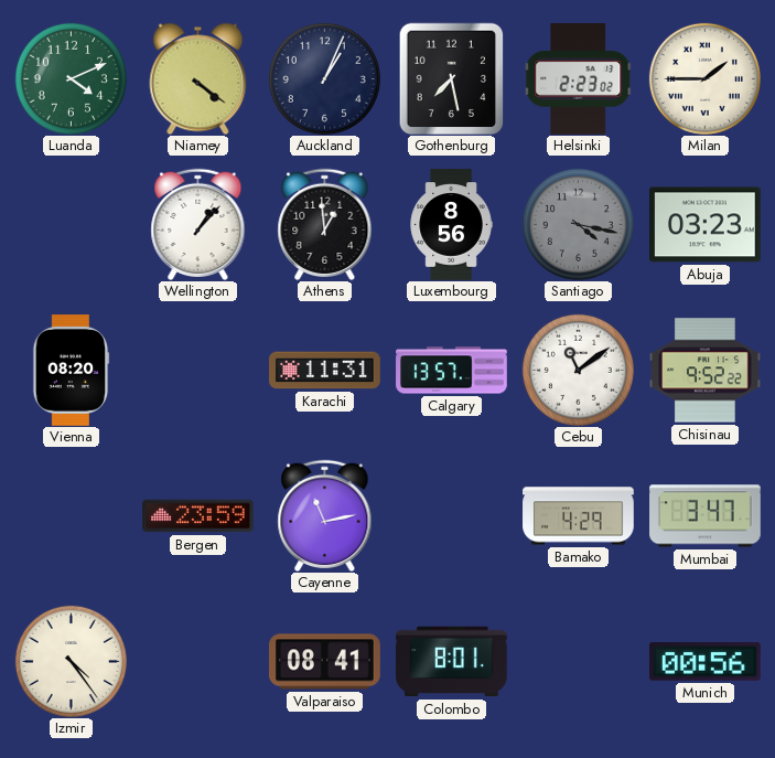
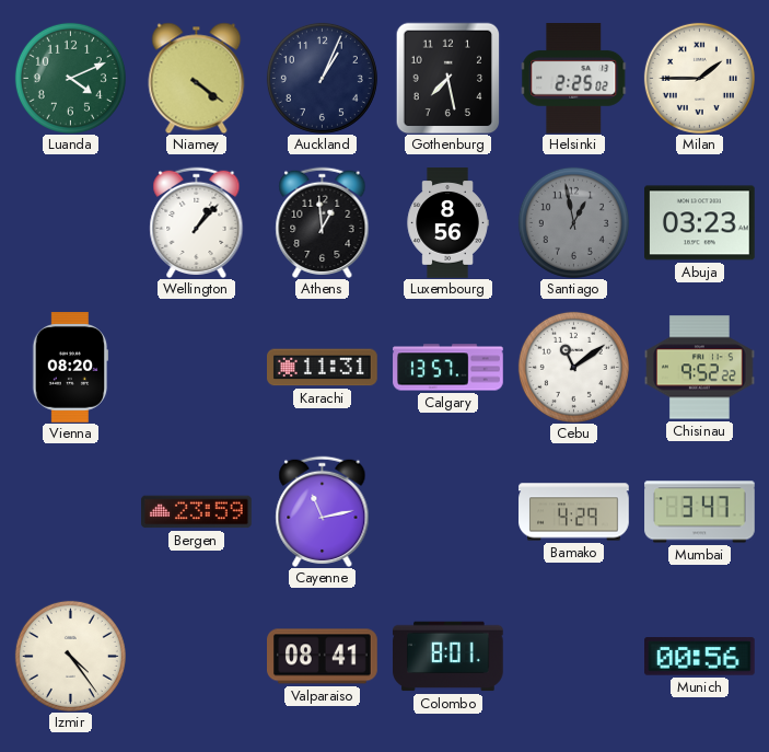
Helsinki: 2:23 -> 2:25
Santiago: 4:17 -> 12:58
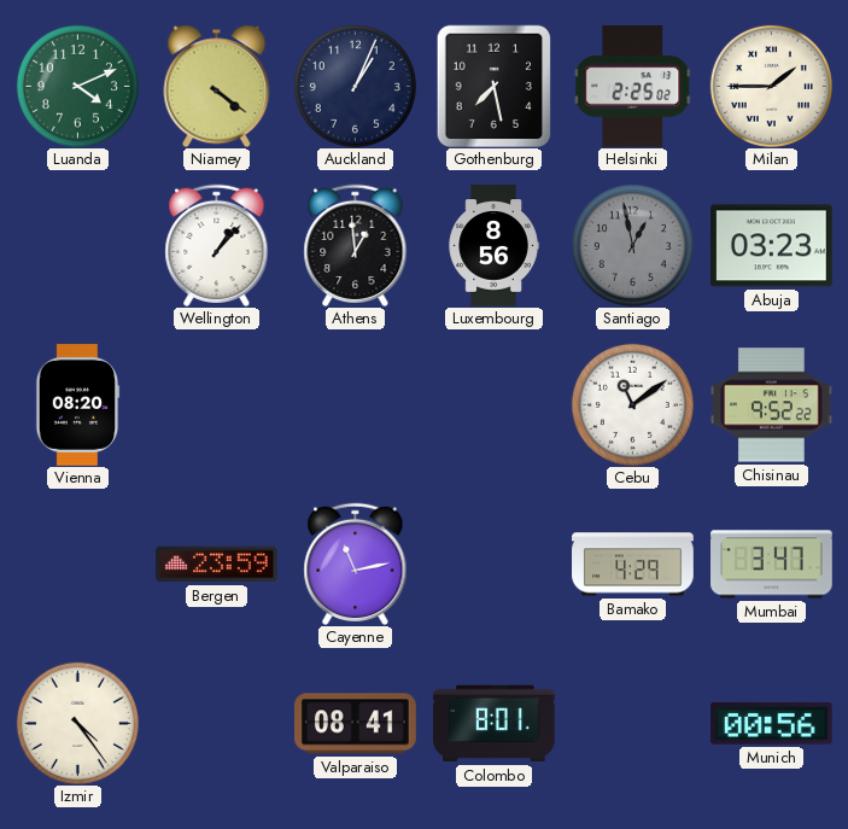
Karachi: 11:31 -> none
Calgary: 13:57 -> none
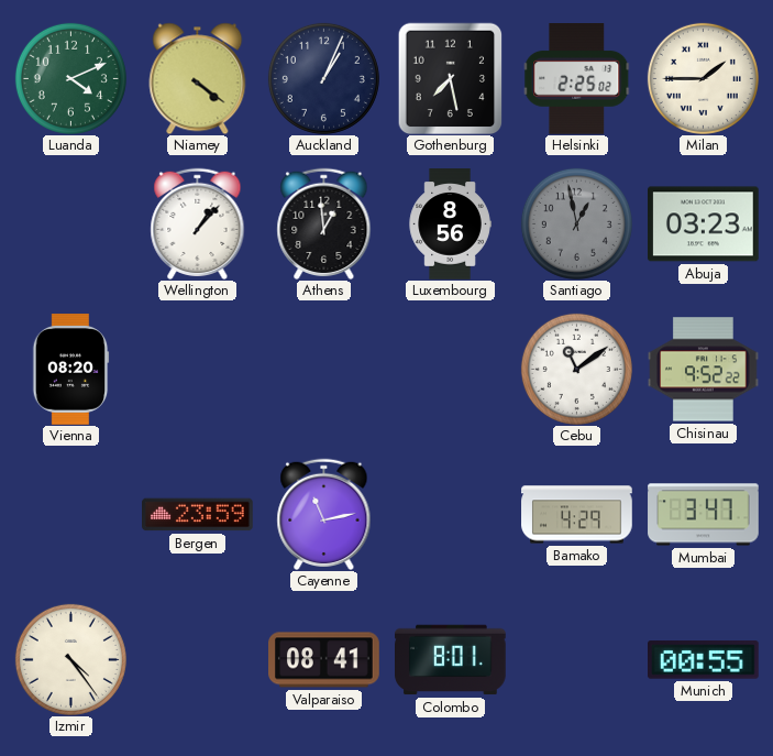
Munich: 00:56 -> 00:55
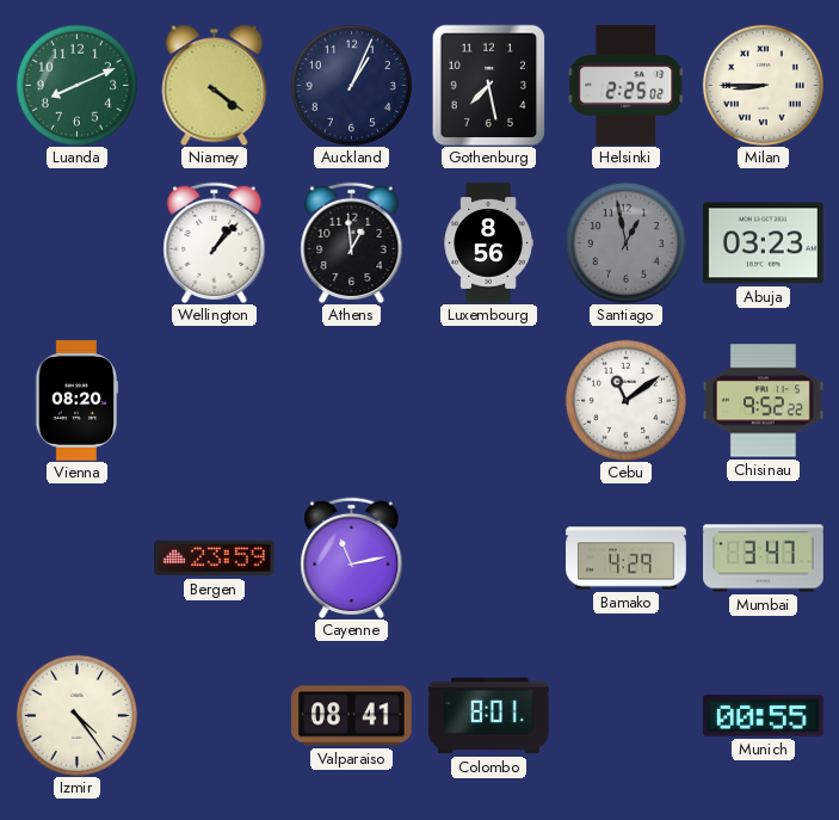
Luanda: 4:11 -> 8:11
Milan: 1:45 -> 8:45
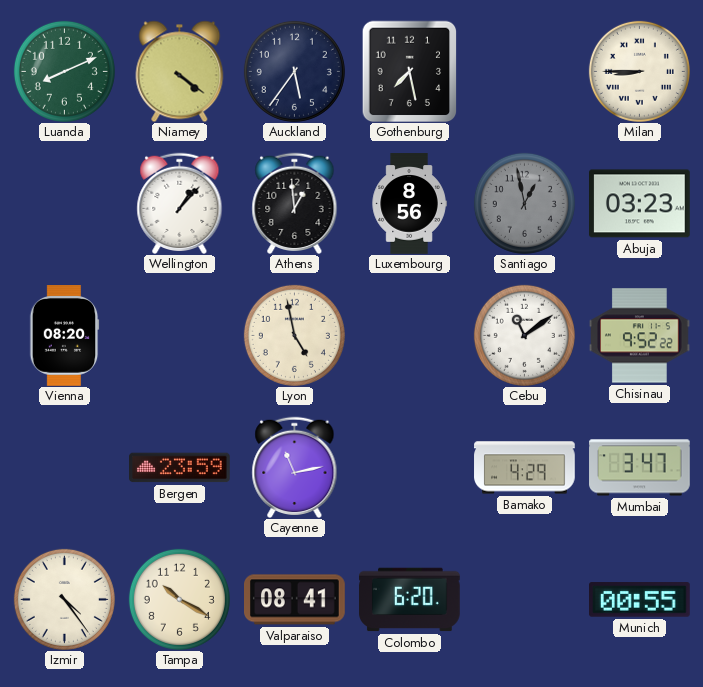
Auckland: 1:04 -> 5:36
Helsinki: 2:25 -> none
Lyon: none -> 4:58
Tampa: none -> 10:20
Colombo: 8:01 -> 6:20
